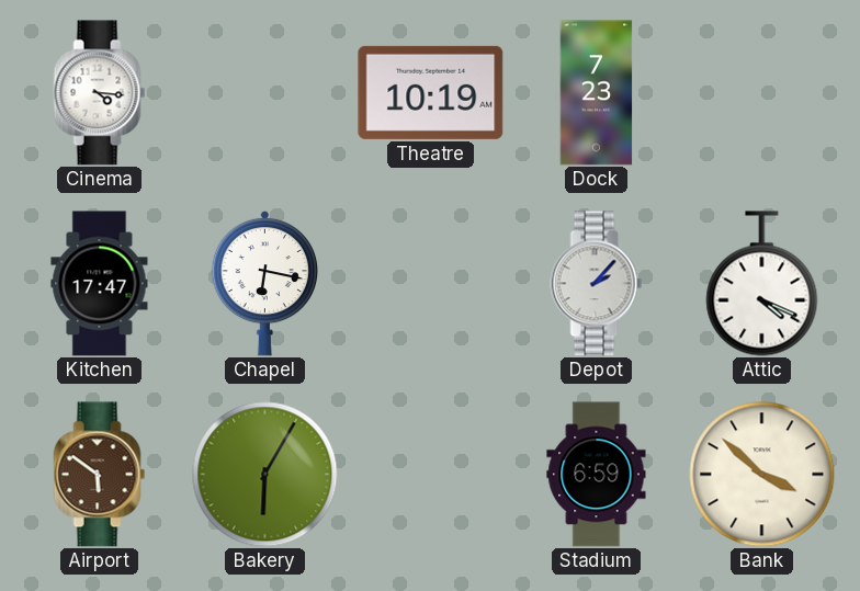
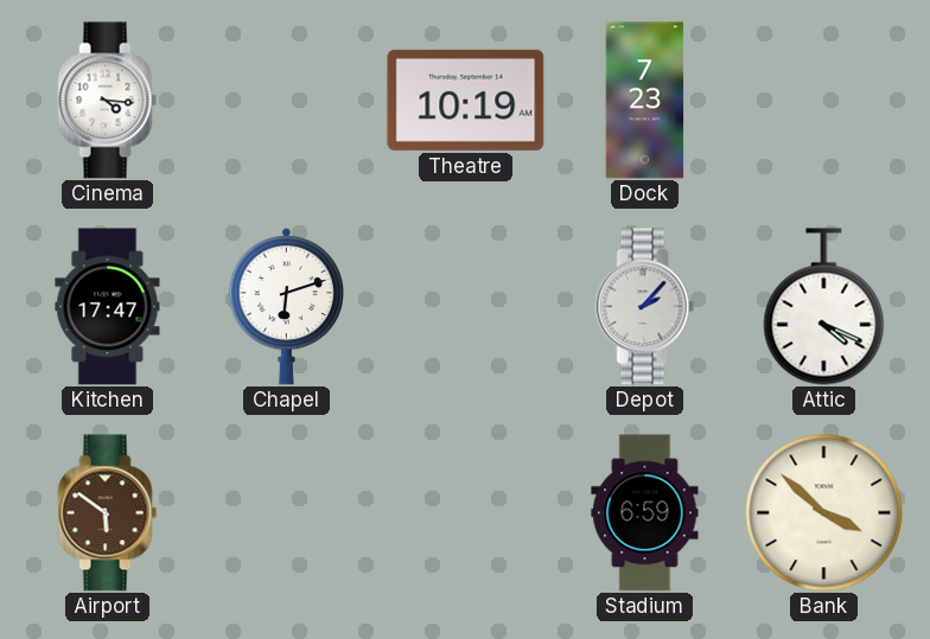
Chapel: 6:17 -> 6:12
Bakery: 6:05 -> none
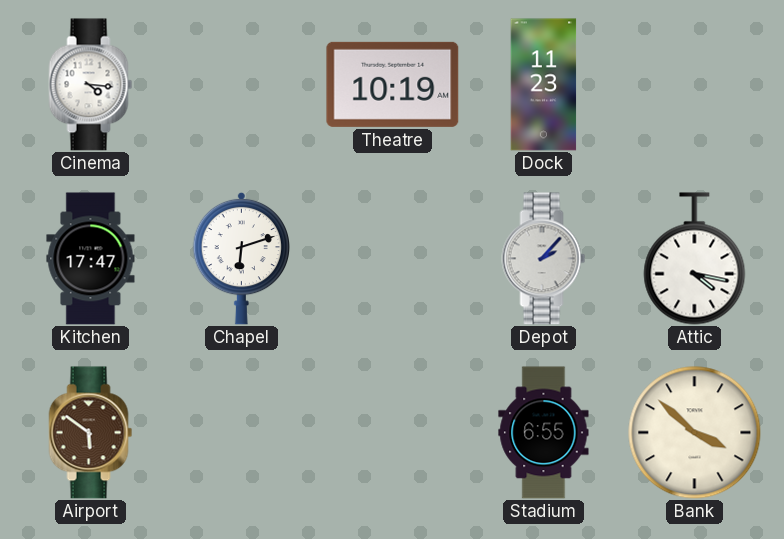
Dock: 7:23 -> 11:23
Attic: 4:19 -> 4:17
Stadium: 6:59 -> 6:55
